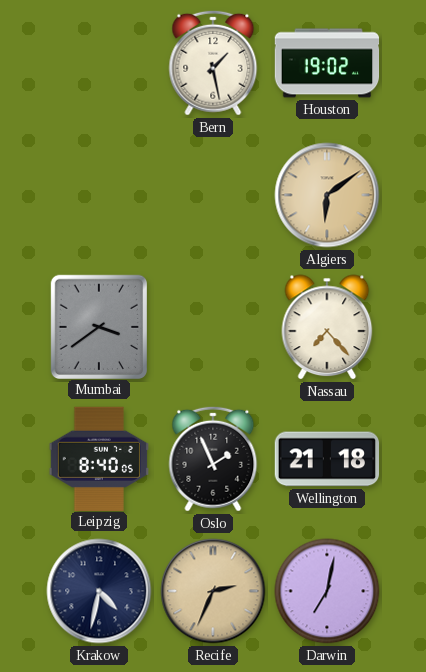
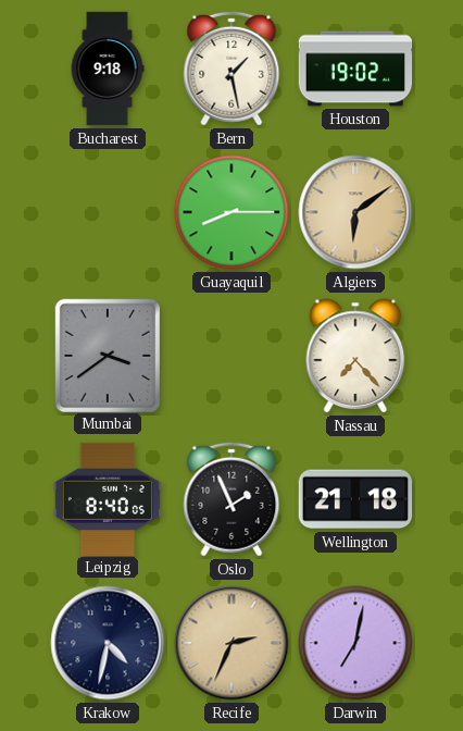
Bucharest: none -> 9:18
Guayaquil: none -> 8:15
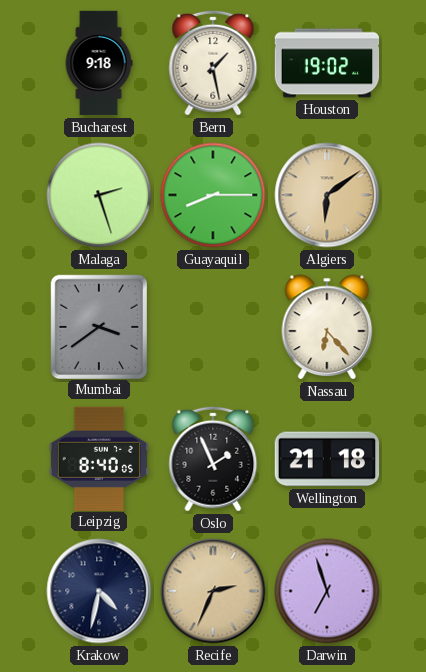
Malaga: none -> 2:27
Nassau: 7:23 -> 6:23
Darwin: 7:02 -> 6:57
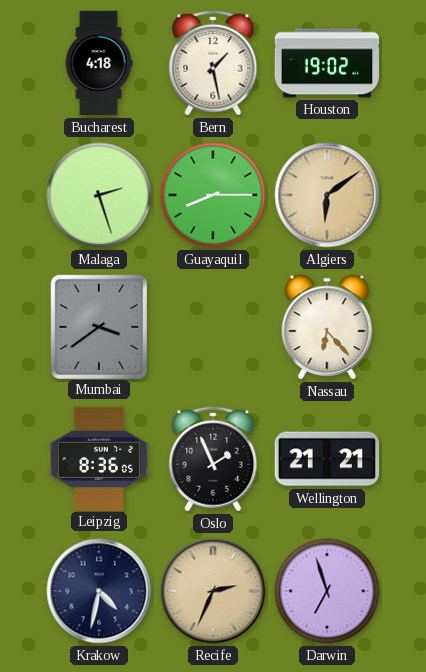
Bucharest: 9:18 -> 4:18
Leipzig: 8:40 -> 8:36
Wellington: 21:18 -> 21:21
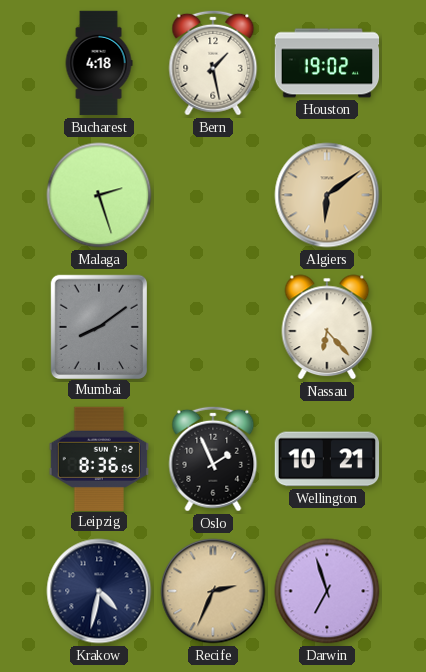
Guayaquil: 8:15 -> none
Mumbai: 3:39 -> 8:09
Wellington: 21:21 -> 10:21
